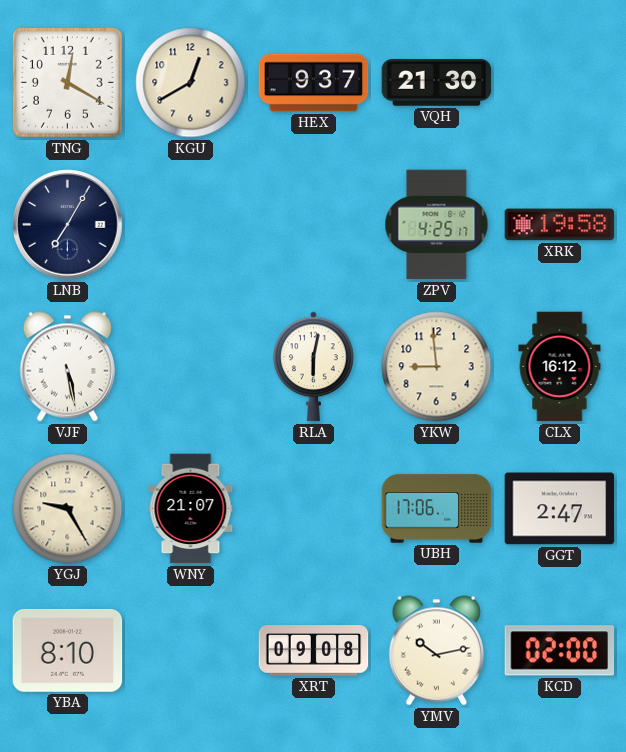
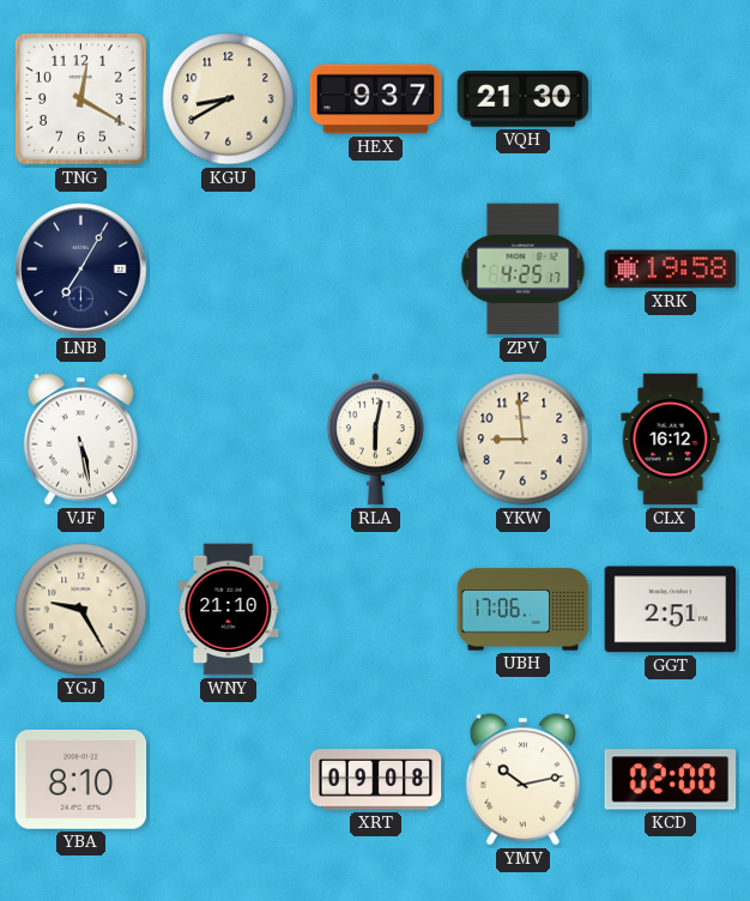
KGU: 12:40 -> 8:40
WNY: 21:07 -> 21:10
GGT: 2:47 -> 2:51
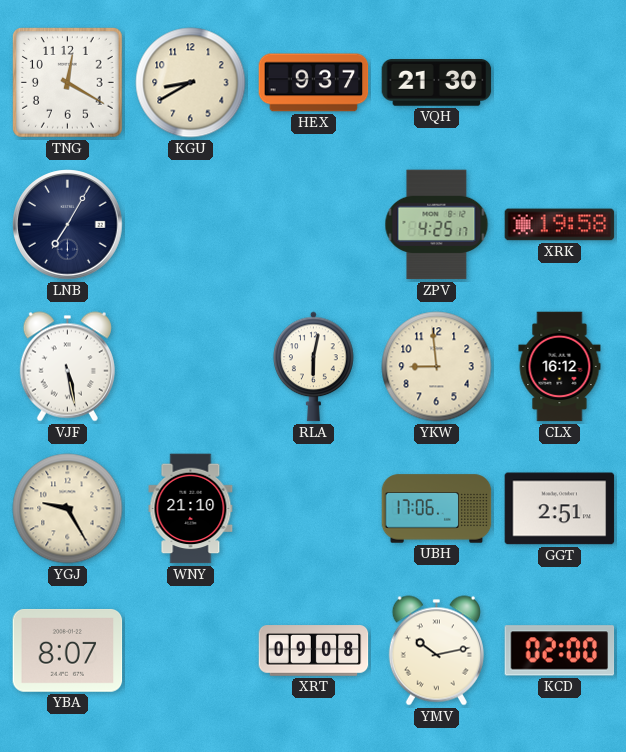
YBA: 8:10 -> 8:07
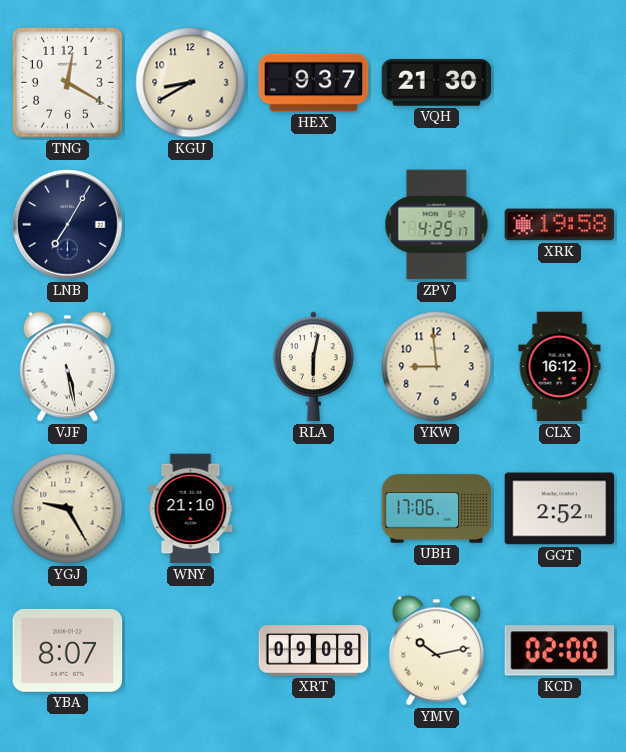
GGT: 2:51 -> 2:52
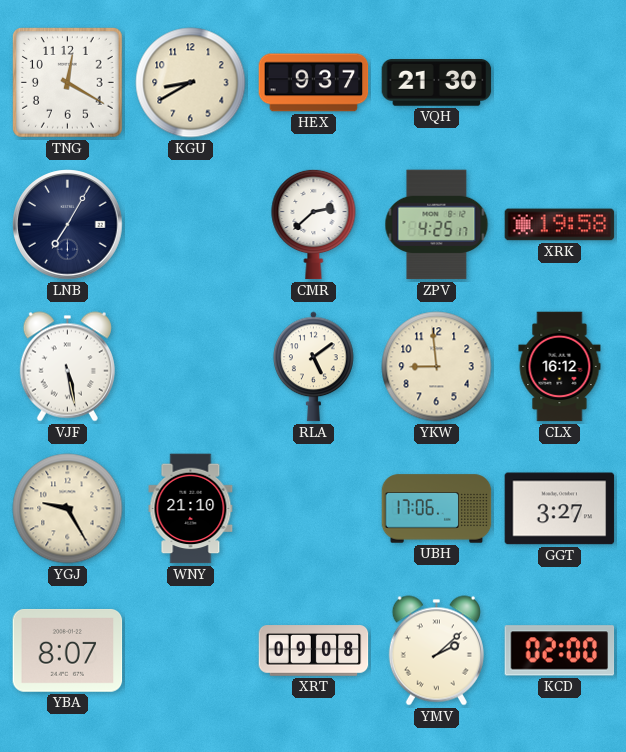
CMR: none -> 2:38
RLA: 6:02 -> 5:09
GGT: 2:52 -> 3:27
YMV: 10:13 -> 2:08
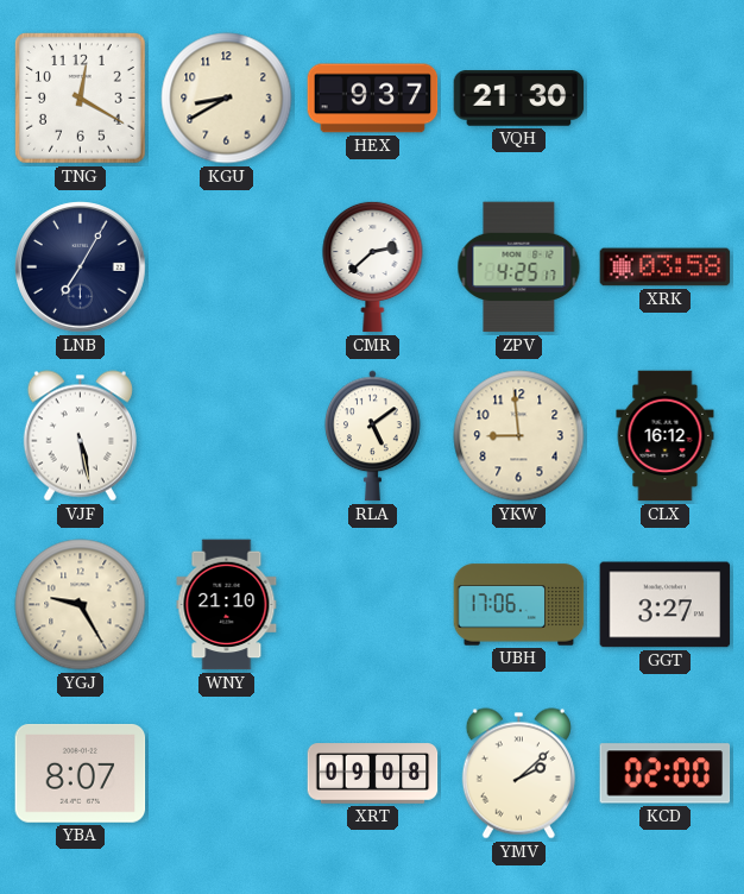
XRK: 19:58 -> 03:58
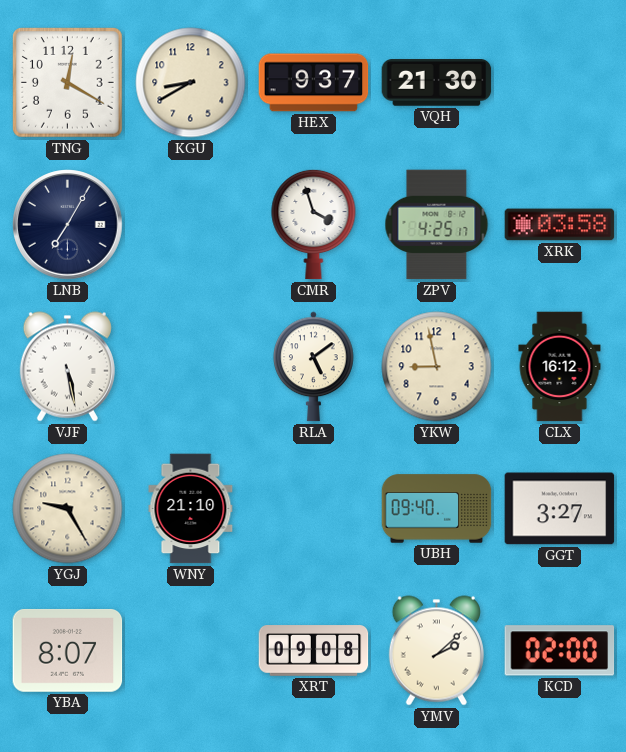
CMR: 2:38 -> 3:57
YKW: 8:59 -> 8:58
UBH: 17:06 -> 09:40
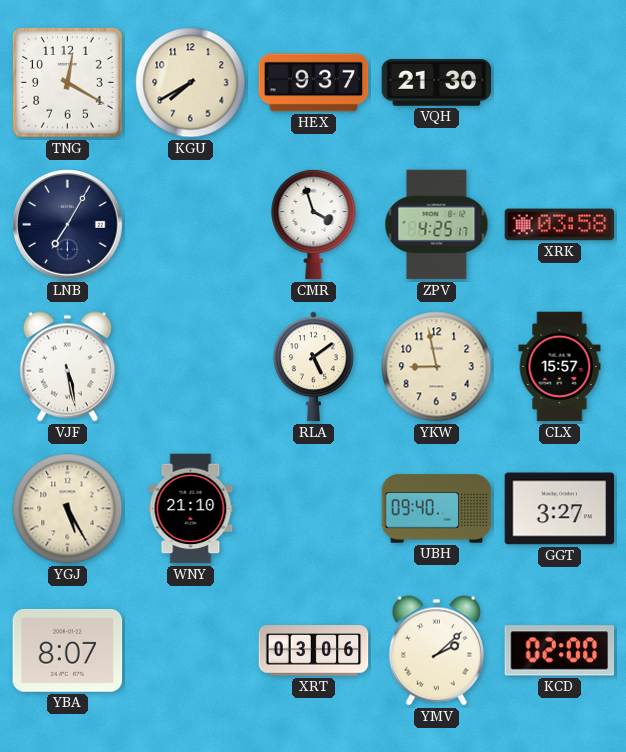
KGU: 8:40 -> 7:40
CLX: 16:12 -> 15:57
YGJ: 9:25 -> 5:25
XRT: 09:08 -> 03:06
